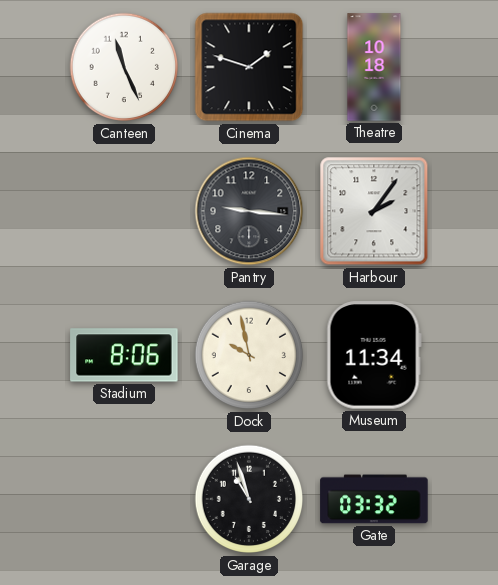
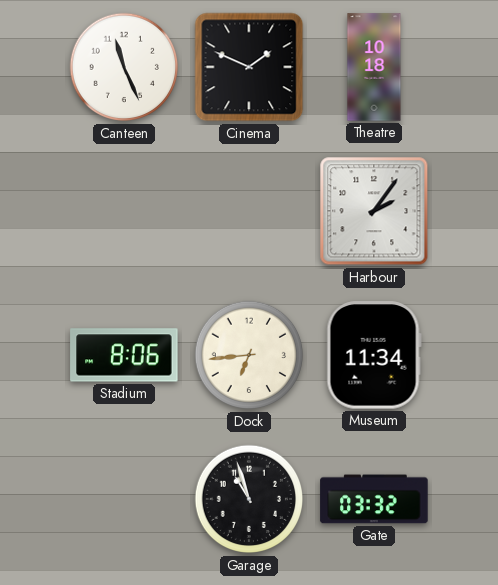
Cinema: 1:48 -> 1:49
Pantry: 9:16 -> none
Dock: 9:58 -> 6:44
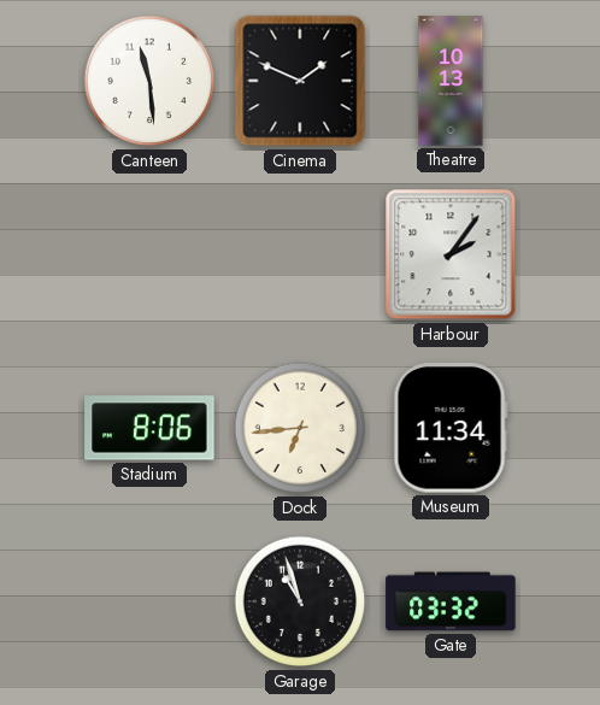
Canteen: 11:26 -> 11:29
Theatre: 10:18 -> 10:13
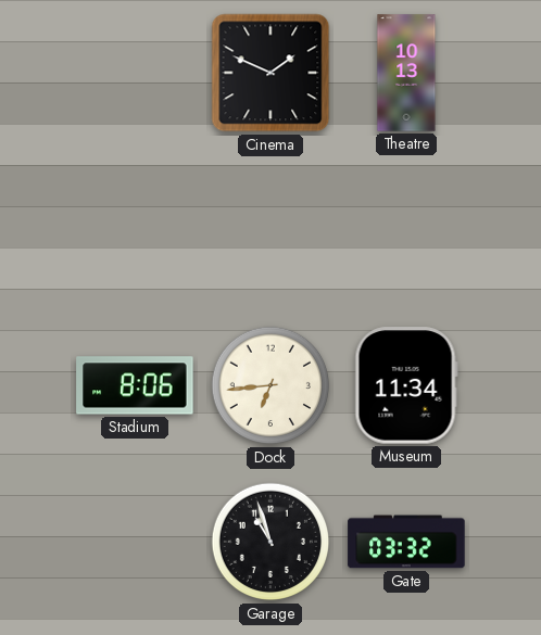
Canteen: 11:29 -> none
Harbour: 2:06 -> none
